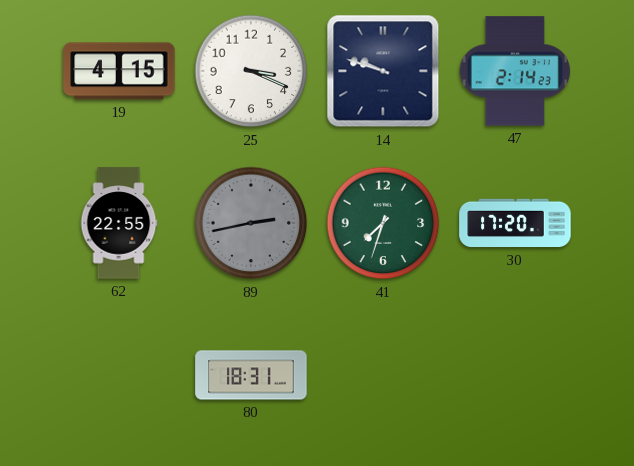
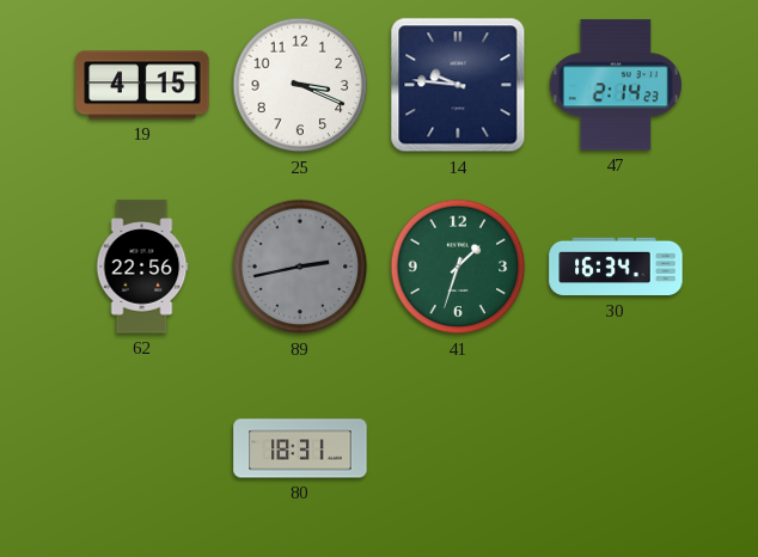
14: 9:48 -> 9:46
62: 22:55 -> 22:56
41: 7:33 -> 1:33
30: 17:20 -> 16:34
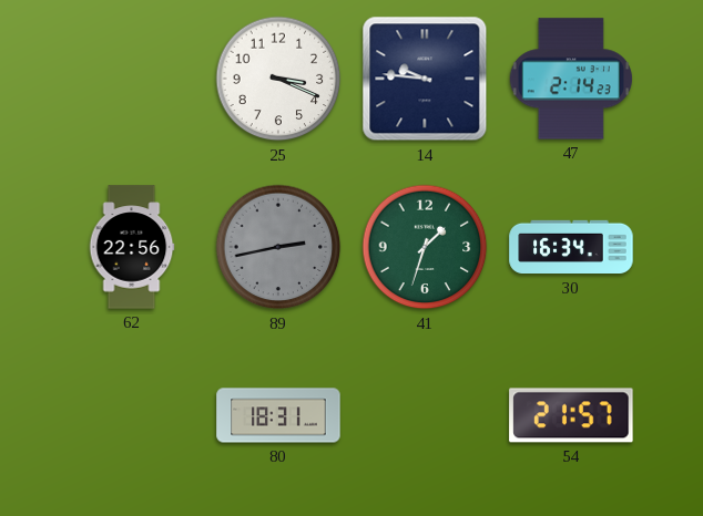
19: 4:15 -> none
54: none -> 21:57
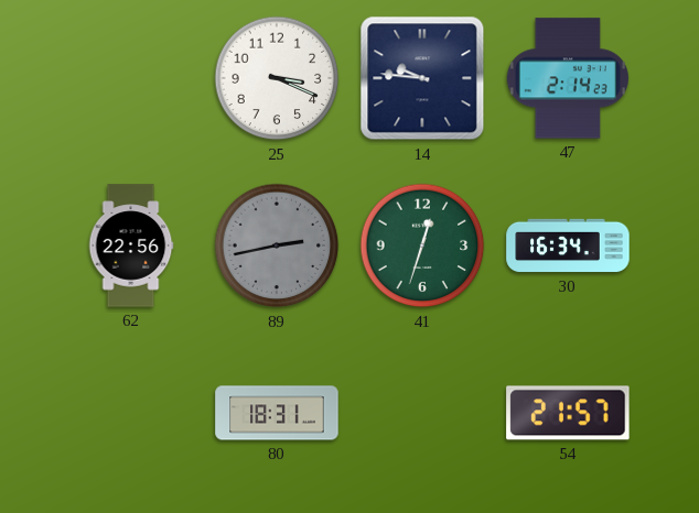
41: 1:33 -> 12:33
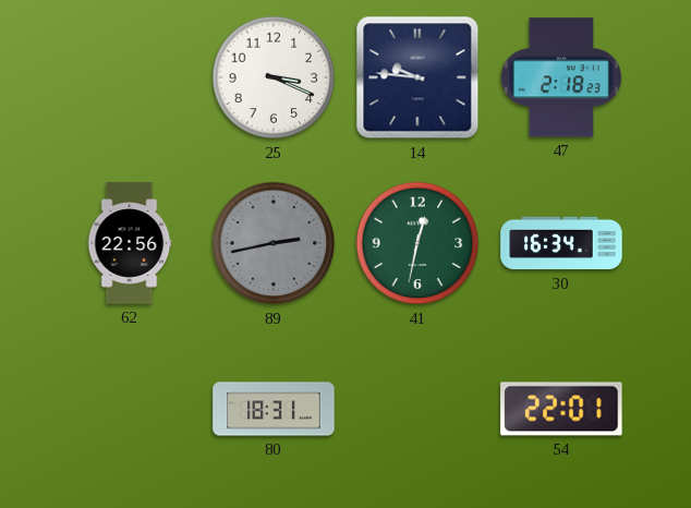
47: 2:14 -> 2:18
41: 12:33 -> 12:32
54: 21:57 -> 22:01
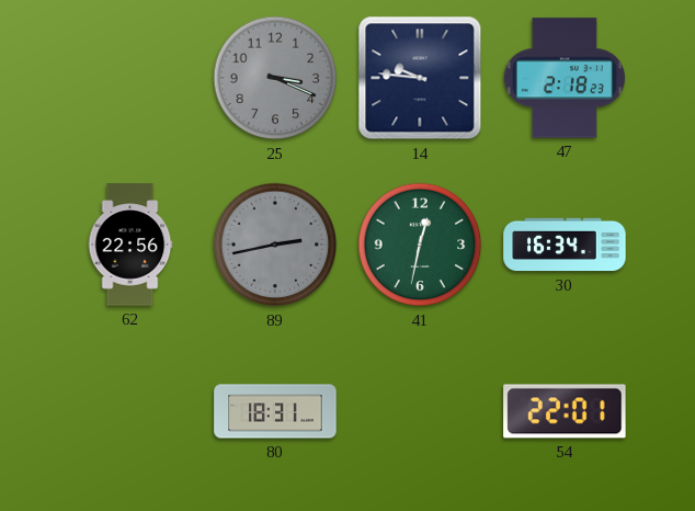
25 dial: white -> grey
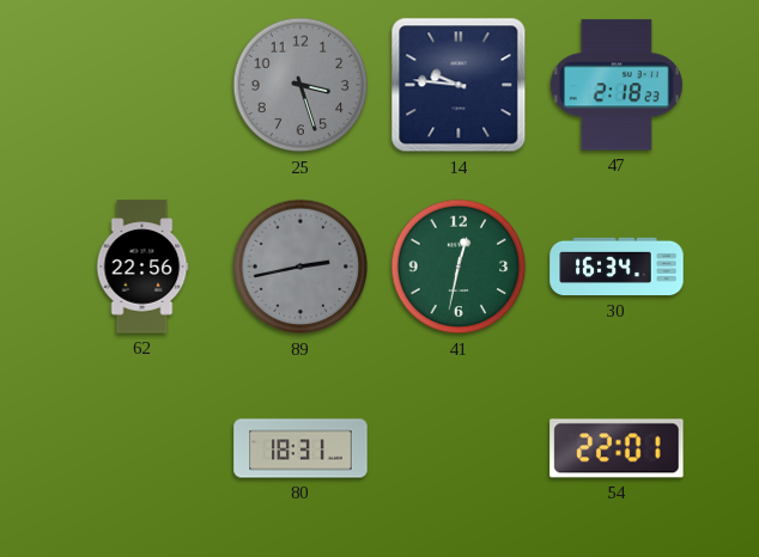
25: 3:19 -> 3:27
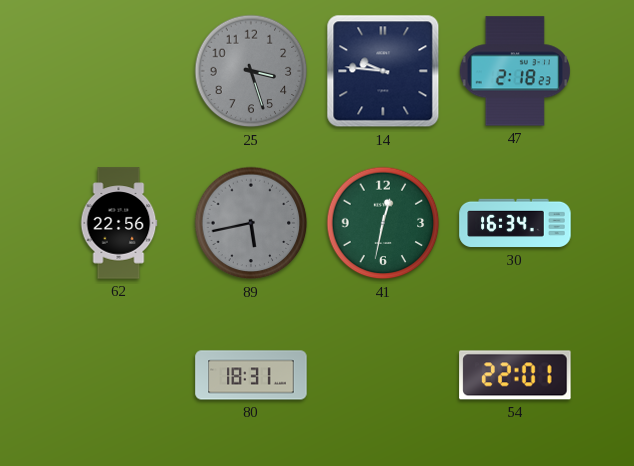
89: 2:43 -> 5:43
